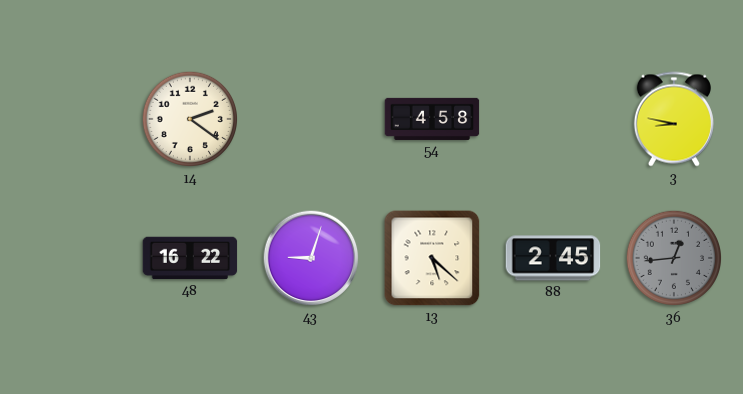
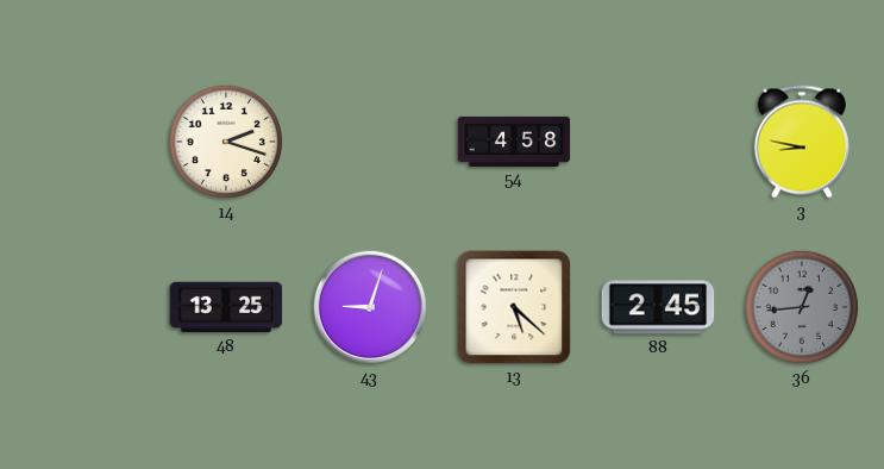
14: 2:21 -> 2:18
48: 16:22 -> 13:25
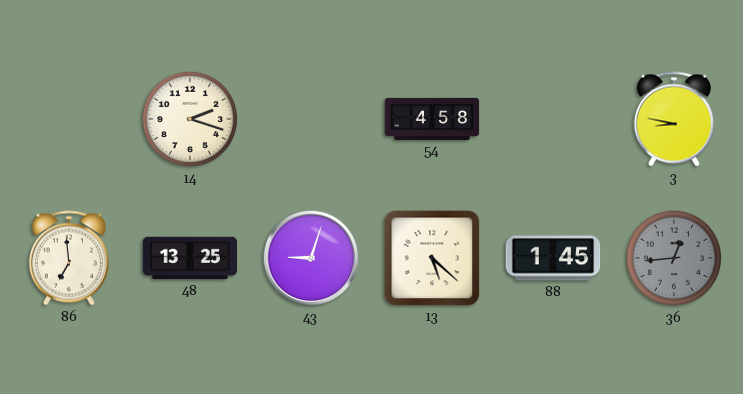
86: none -> 6:59
88: 2:45 -> 1:45
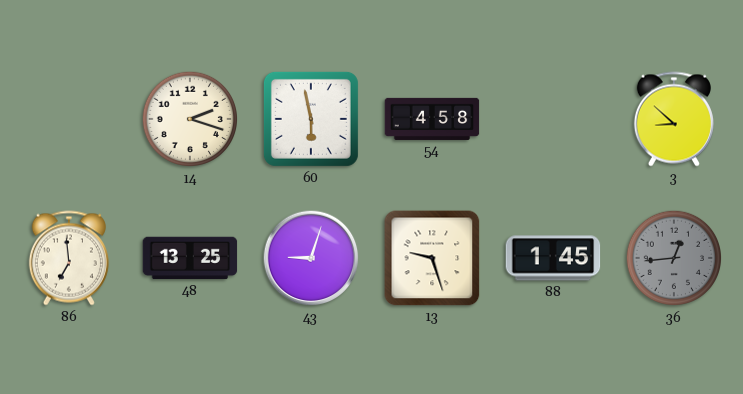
60: none -> 5:58
3: 8:47 -> 8:52
13: 5:22 -> 9:27
